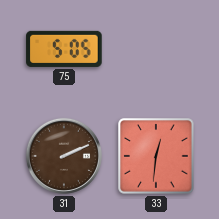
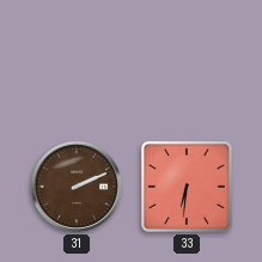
75: 5:05 -> none
33: 12:31 -> 6:31
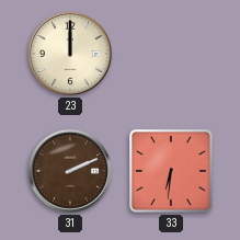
23: none -> 12:00
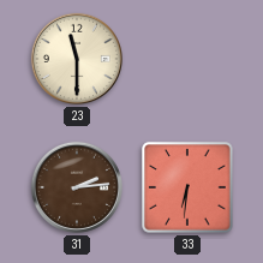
23: 12:00 -> 11:30
31: 2:11 -> 2:14
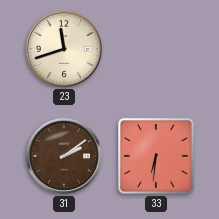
23: 11:30 -> 11:42
31: 2:14 -> 2:09
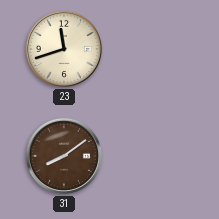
31: 2:09 -> 8:09
33: 6:31 -> none
